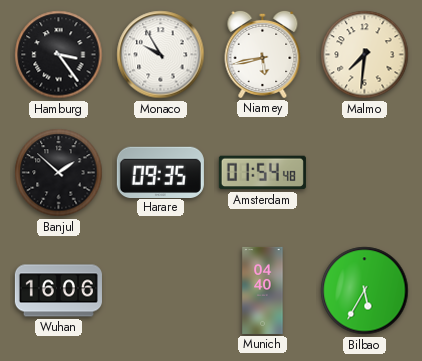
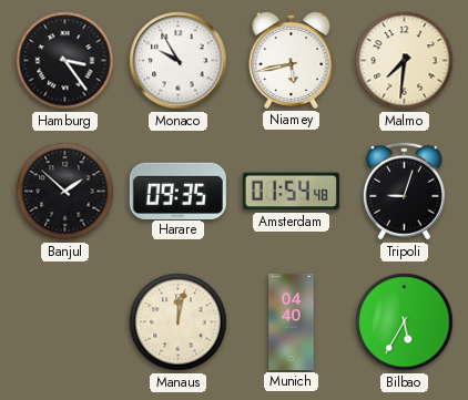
Tripoli: none -> 9:03
Wuhan: 16:06 -> none
Manaus: none -> 12:02
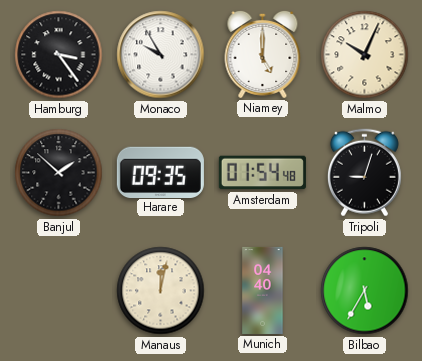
Niamey: 5:43 -> 5:00
Malmo: 7:31 -> 10:04
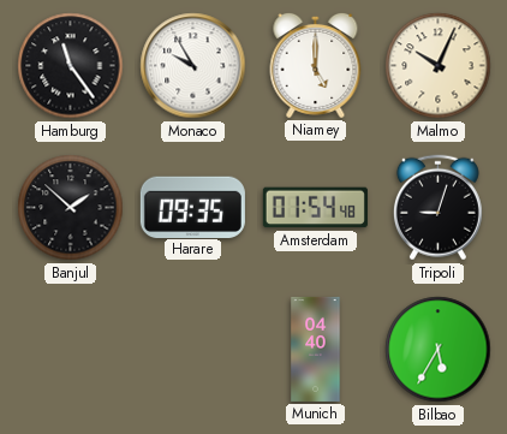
Hamburg: 3:24 -> 11:24
Manaus: 12:02 -> none
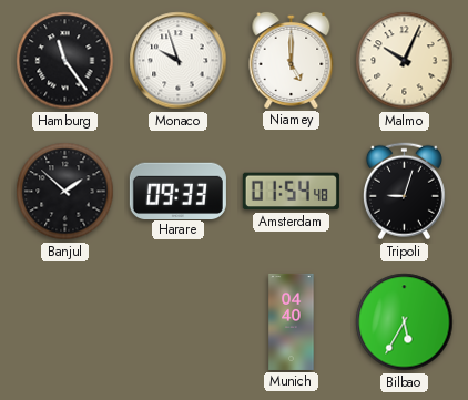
Monaco: 9:55 -> 9:57
Harare: 09:35 -> 09:33
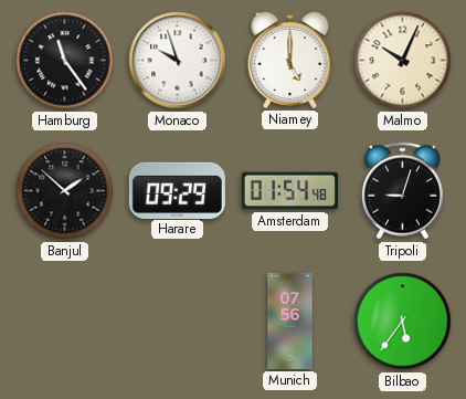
Harare: 09:33 -> 09:29
Munich: 04:40 -> 07:56
Bilbao: 5:35 -> 5:36
